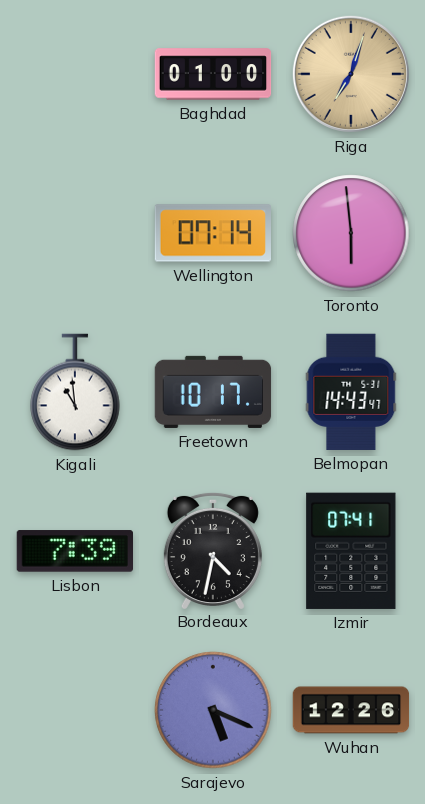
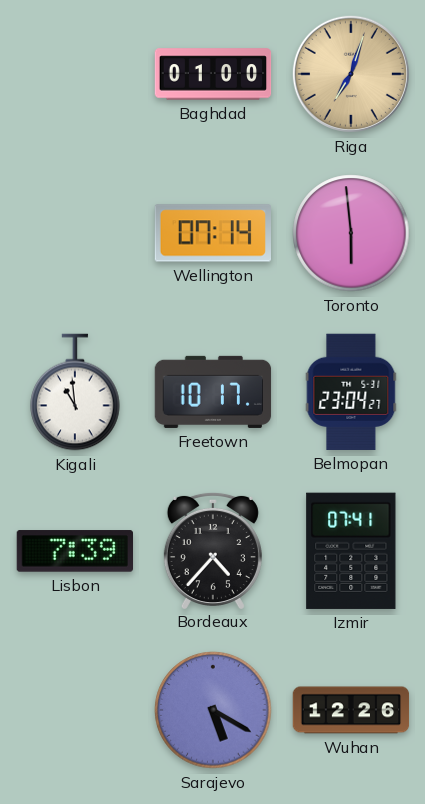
Belmopan: 14:43 -> 23:04
Bordeaux: 4:32 -> 4:37
Sarajevo: 5:19 -> 5:20
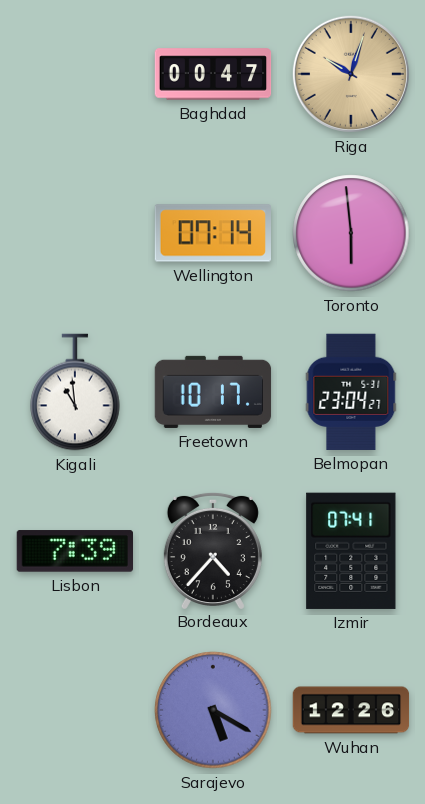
Baghdad: 01:00 -> 00:47
Riga: 7:03 -> 10:03
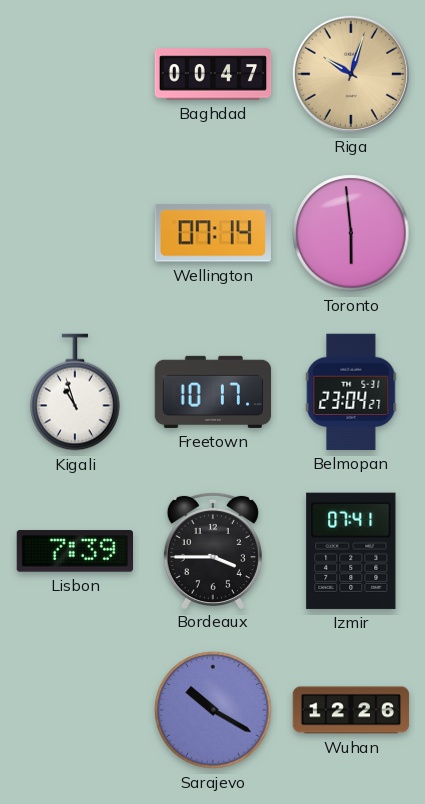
Kigali: 10:59 -> 10:57
Bordeaux: 4:37 -> 3:45
Sarajevo: 5:20 -> 10:20
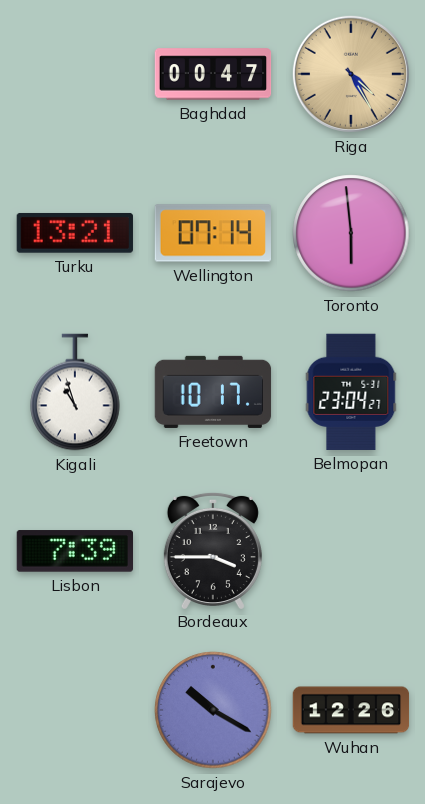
Riga: 10:03 -> 4:25
Turku: none -> 13:21
Izmir: 07:41 -> none
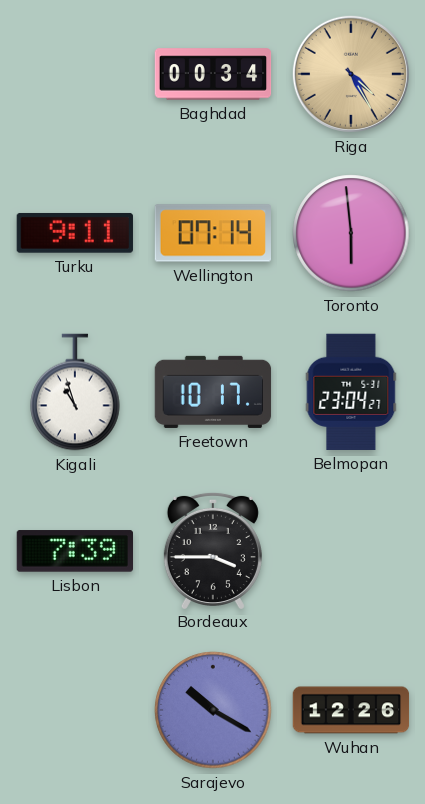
Baghdad: 00:47 -> 00:34
Turku: 13:21 -> 9:11
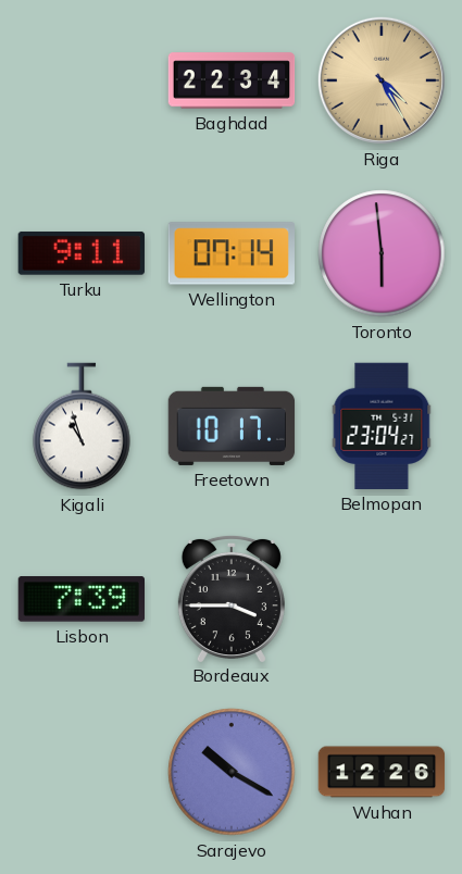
Baghdad: 00:34 -> 22:34
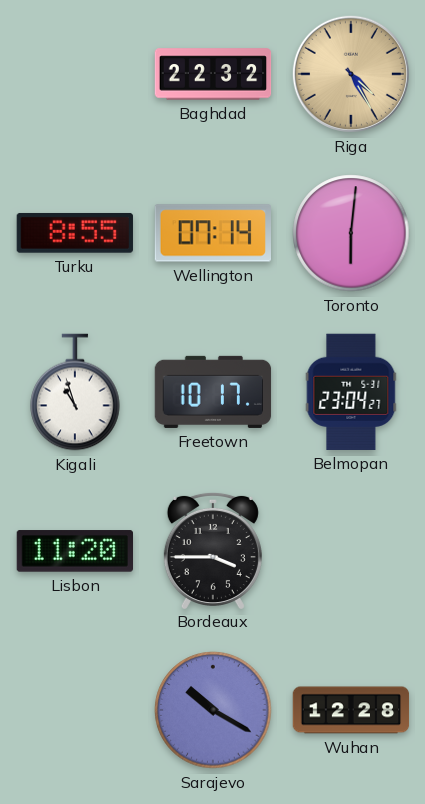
Baghdad: 22:34 -> 22:32
Turku: 9:11 -> 8:55
Toronto: 5:59 -> 6:01
Lisbon: 7:39 -> 11:20
Wuhan: 12:26 -> 12:28
